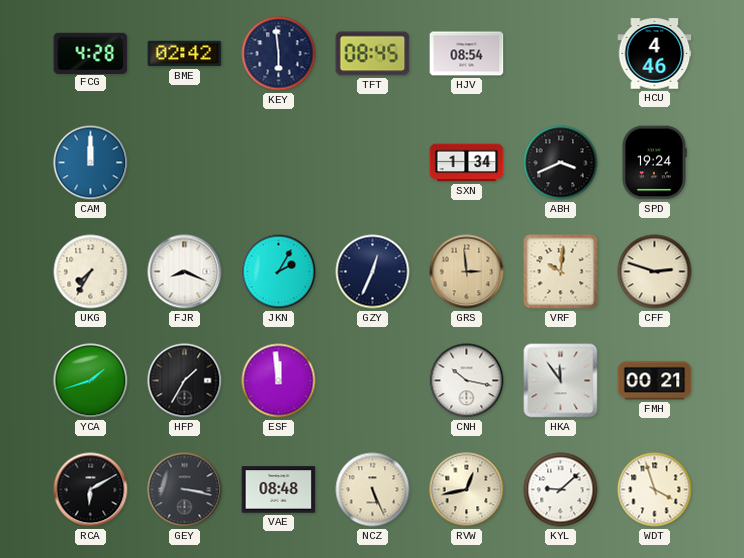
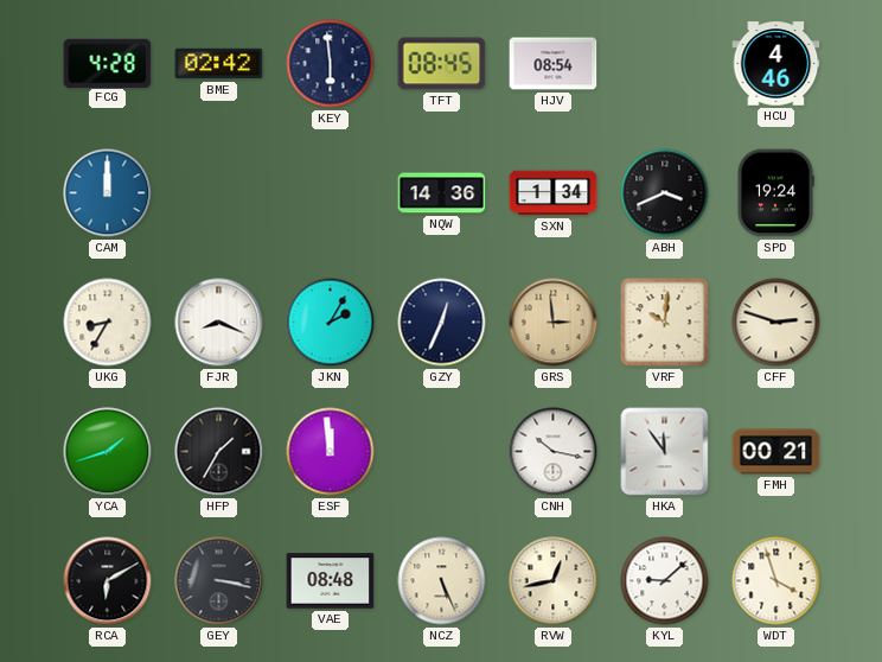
NQW: none -> 14:36
UKG: 7:35 -> 8:35
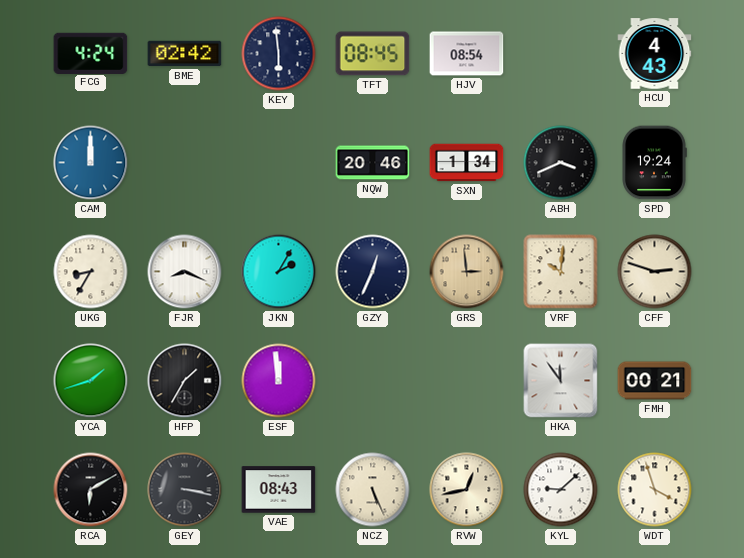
FCG: 4:28 -> 4:24
HCU: 4:46 -> 4:43
NQW: 14:36 -> 20:46
CNH: 10:17 -> none
VAE: 08:48 -> 08:43
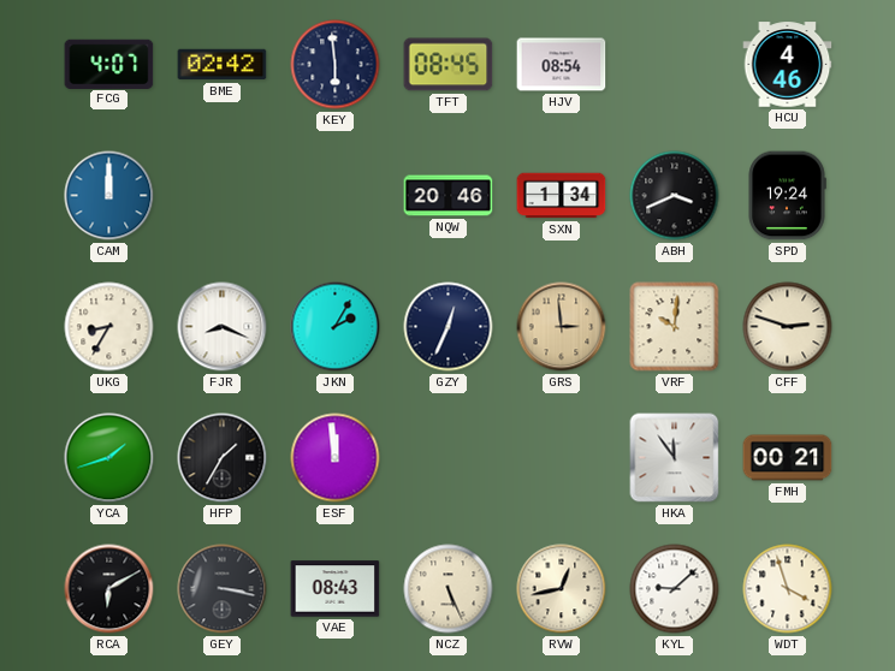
FCG: 4:24 -> 4:07
HCU: 4:43 -> 4:46
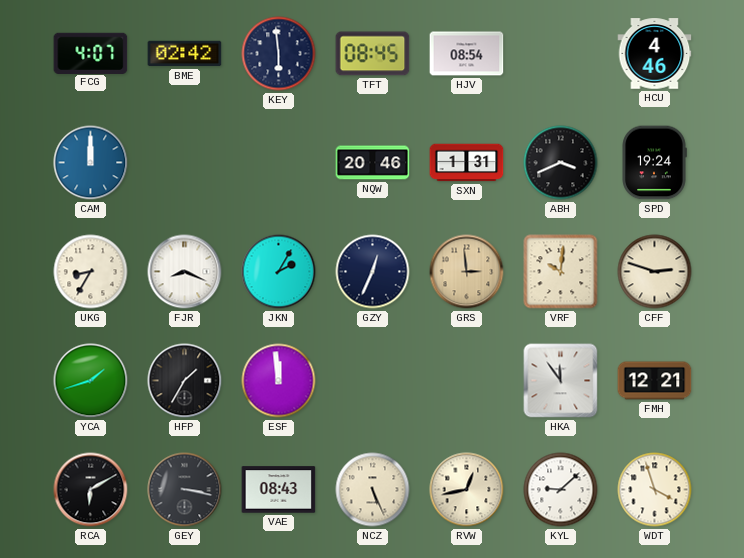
SXN: 1:34 -> 1:31
FMH: 00:21 -> 12:21
